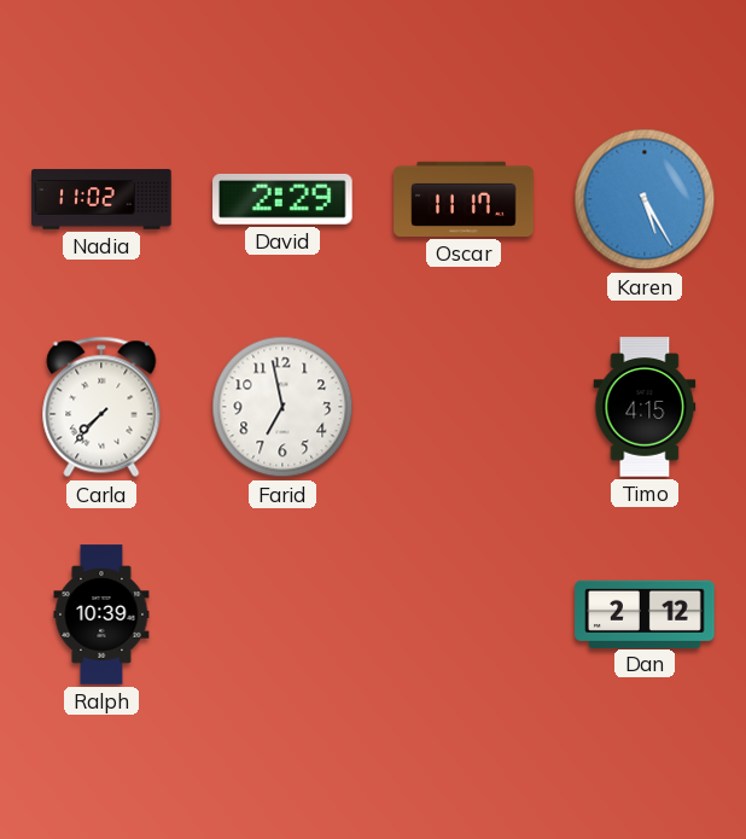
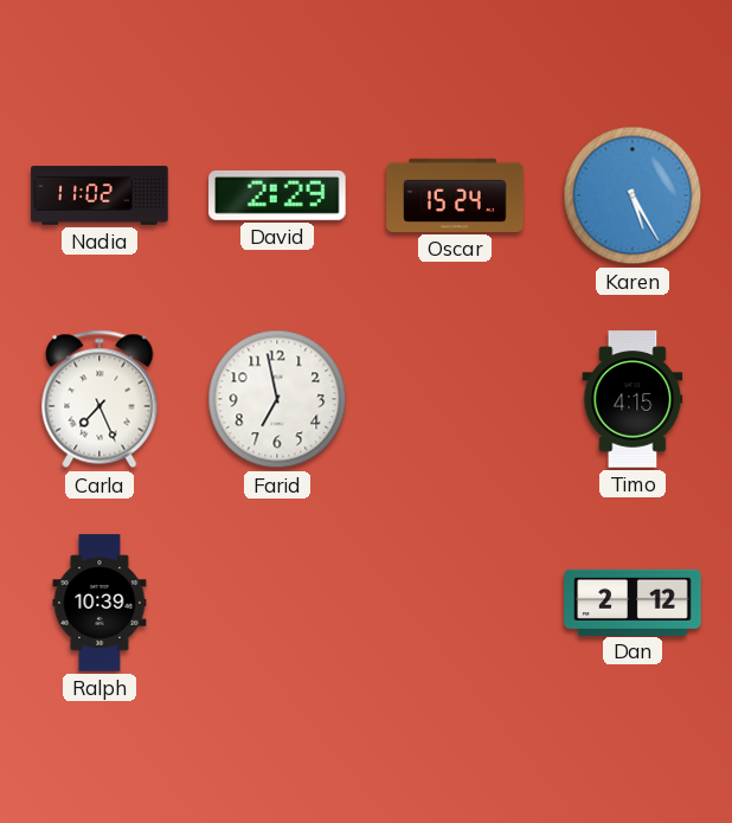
Oscar: 11:17 -> 15:24
Carla: 7:37 -> 7:26
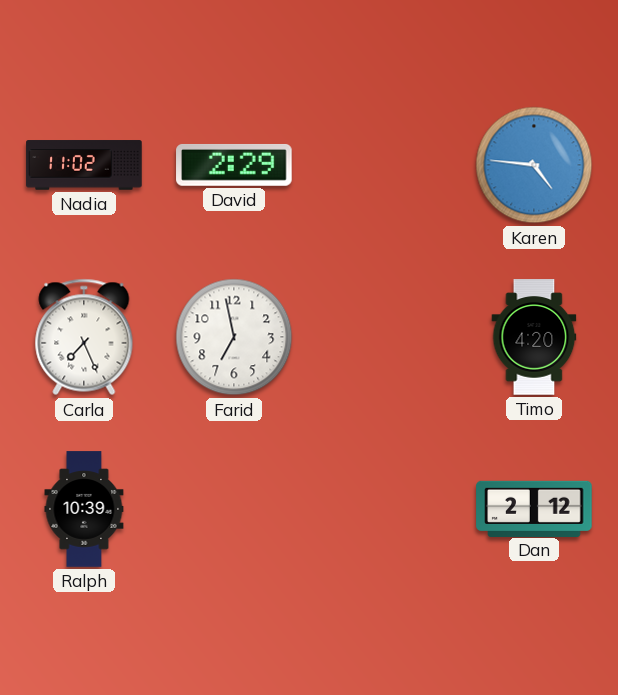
Oscar: 15:24 -> none
Karen: 5:25 -> 4:46
Timo: 4:15 -> 4:20
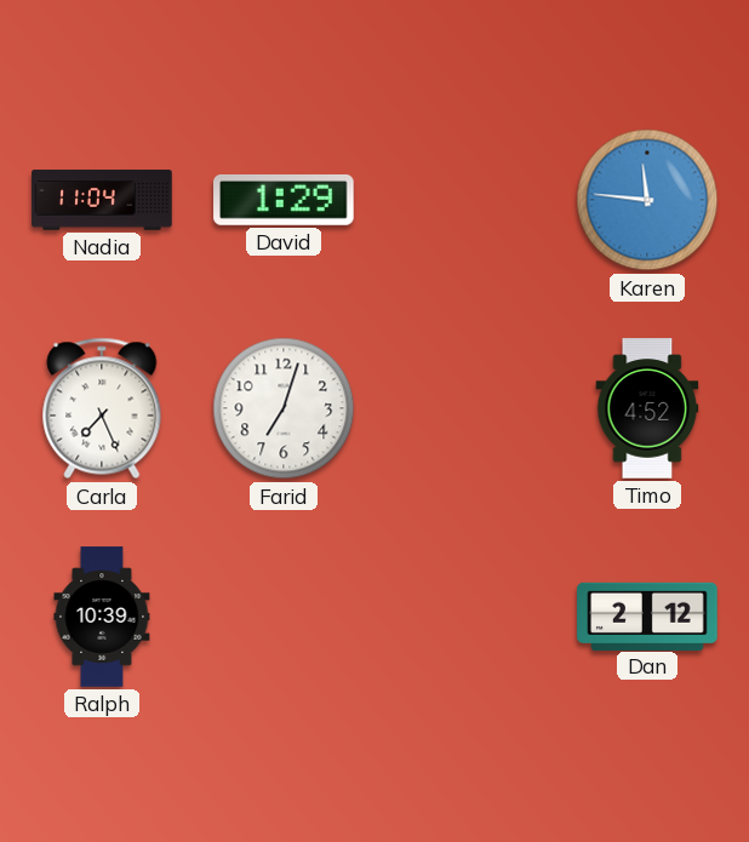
Nadia: 11:02 -> 11:04
David: 2:29 -> 1:29
Karen: 4:46 -> 11:46
Farid: 6:58 -> 7:03
Timo: 4:20 -> 4:52
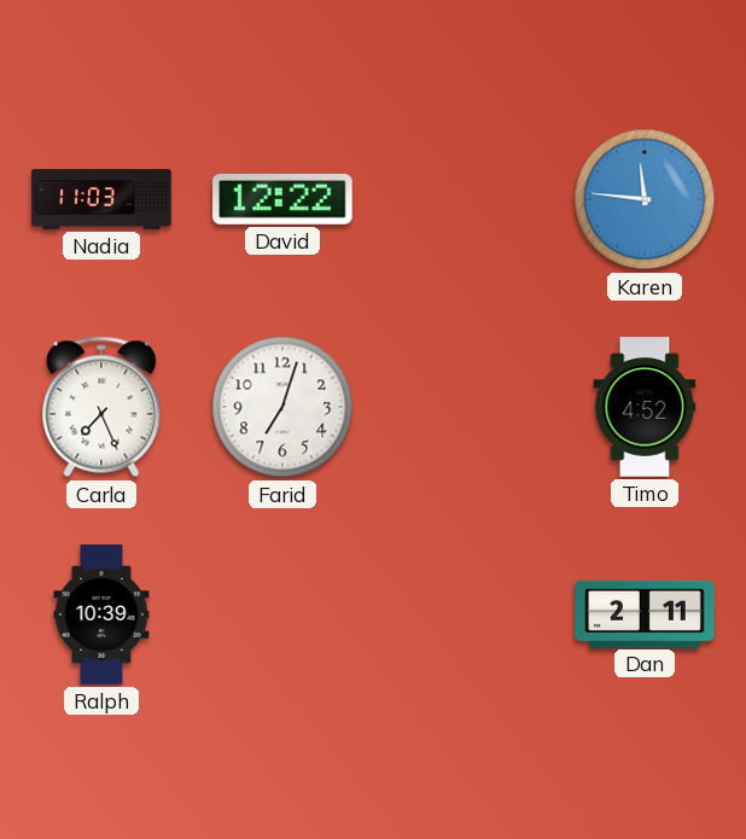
Nadia: 11:04 -> 11:03
David: 1:29 -> 12:22
Dan: 2:12 -> 2:11
